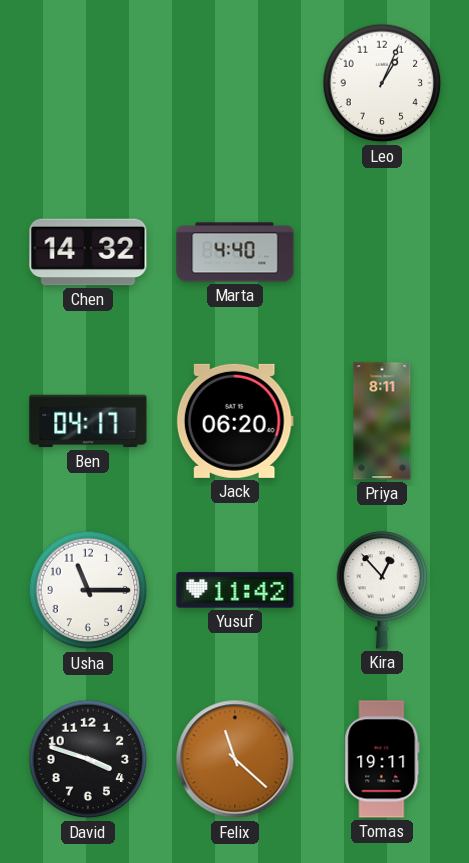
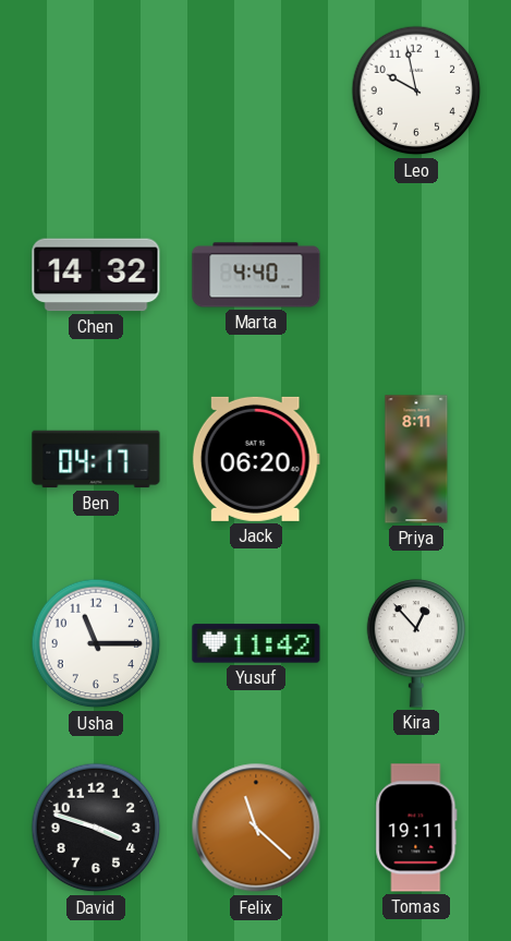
Leo: 1:04 -> 9:58
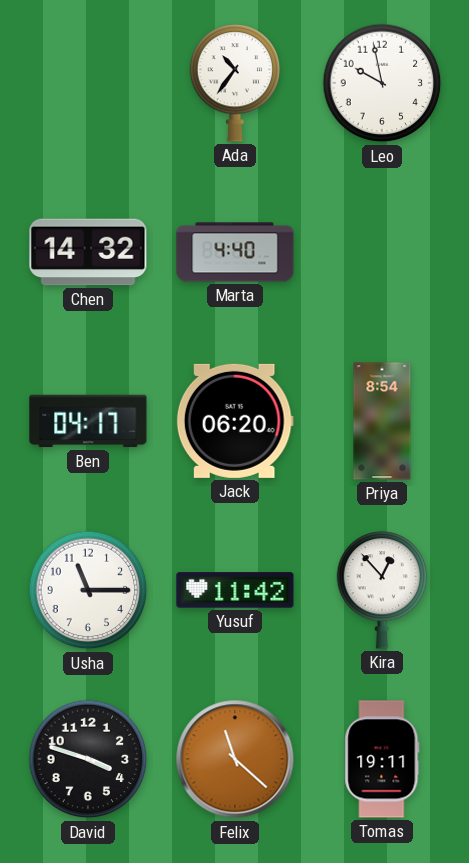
Ada: none -> 10:36
Priya: 8:11 -> 8:54
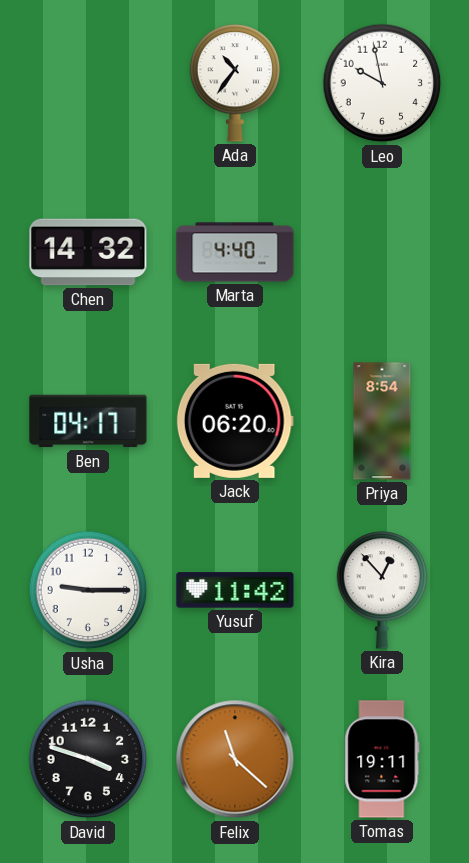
Usha: 11:15 -> 9:15
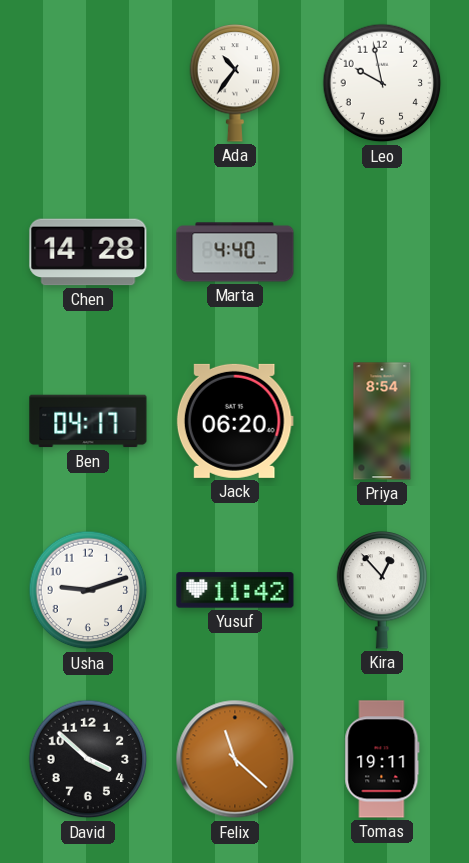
Chen: 14:32 -> 14:28
Usha: 9:15 -> 9:12
David: 3:48 -> 3:52
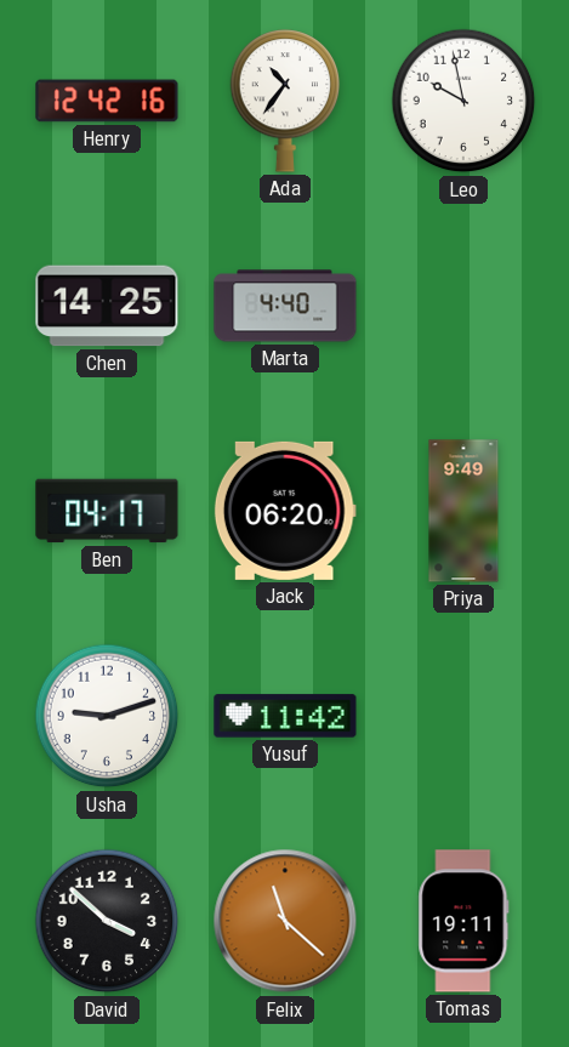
Henry: none -> 12:42
Chen: 14:28 -> 14:25
Priya: 8:54 -> 9:49
Kira: 12:53 -> none
